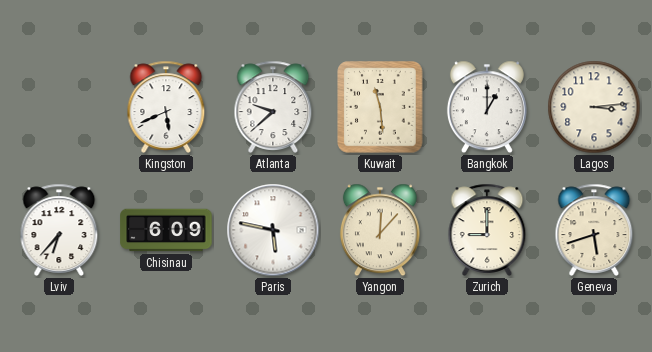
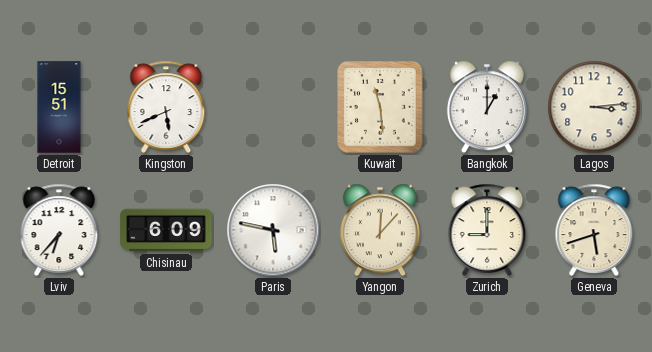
Detroit: none -> 15:51
Atlanta: 9:38 -> none
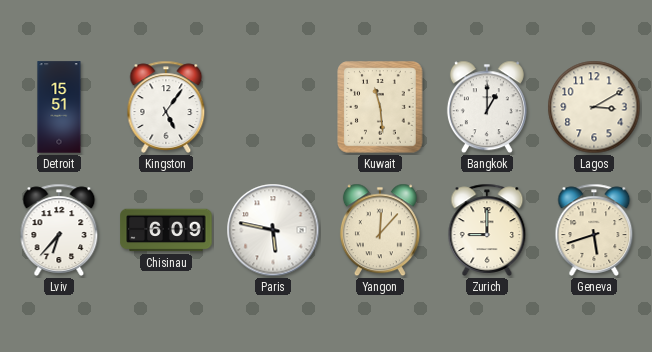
Kingston: 5:41 -> 5:06
Lagos: 3:14 -> 3:10
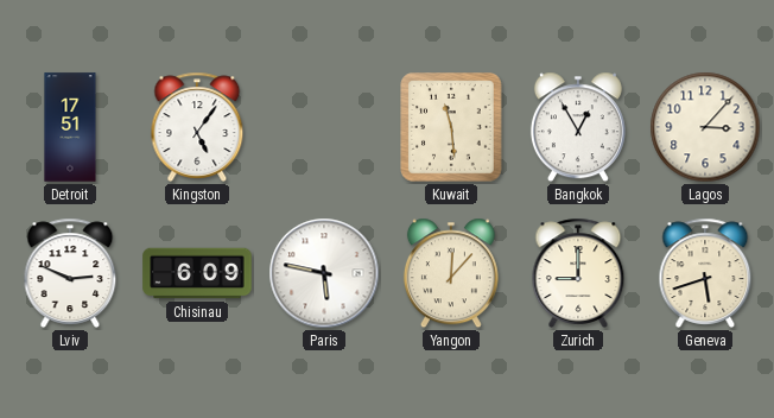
Detroit: 15:51 -> 17:51
Bangkok: 1:00 -> 12:55
Lagos: 3:10 -> 3:07
Lviv: 6:37 -> 2:49
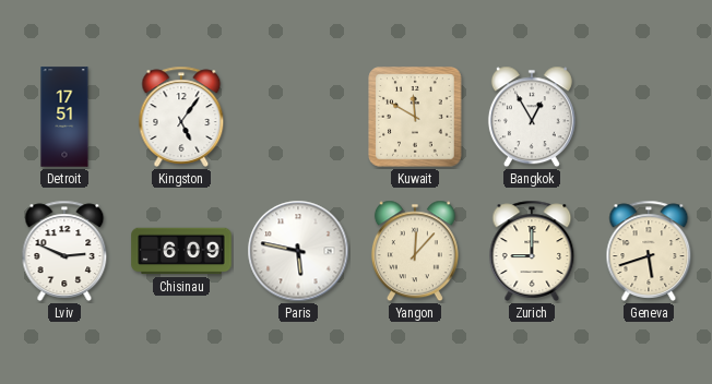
Kuwait: 11:29 -> 11:50
Lagos: 3:07 -> none
